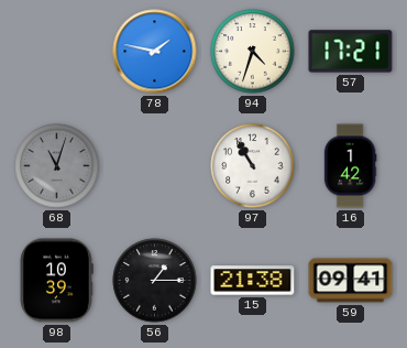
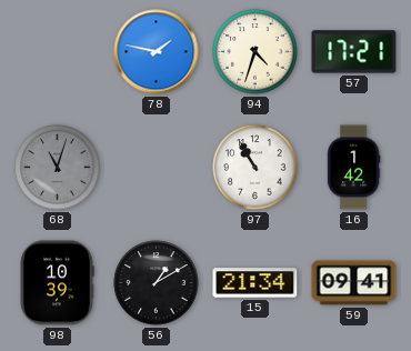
56: 1:15 -> 1:10
15: 21:38 -> 21:34
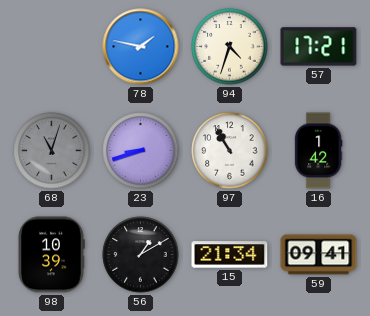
23: none -> 8:42
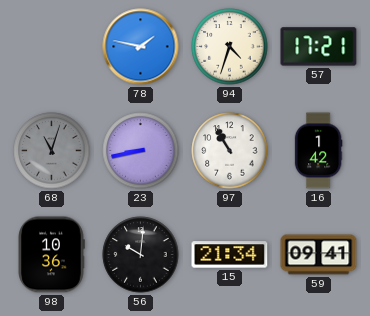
23: 8:42 -> 8:43
98: 10:39 -> 10:36
56: 1:10 -> 10:01
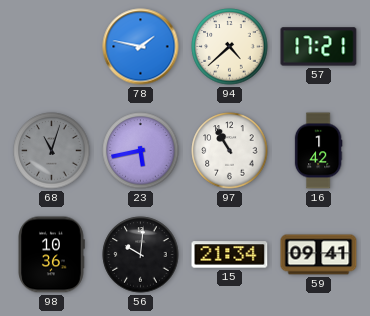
94: 4:33 -> 4:38
23: 8:43 -> 5:43
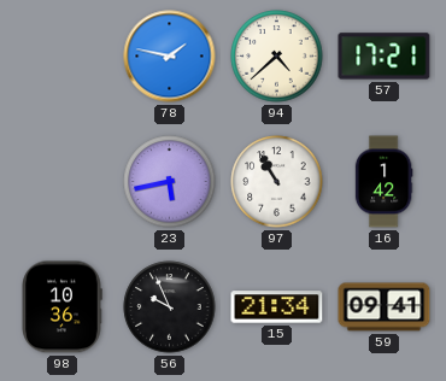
68: 11:03 -> none
56: 10:01 -> 9:56
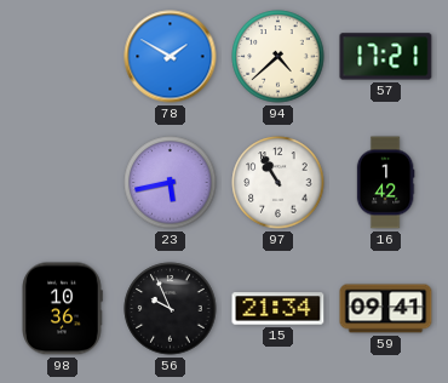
78: 1:47 -> 1:50
